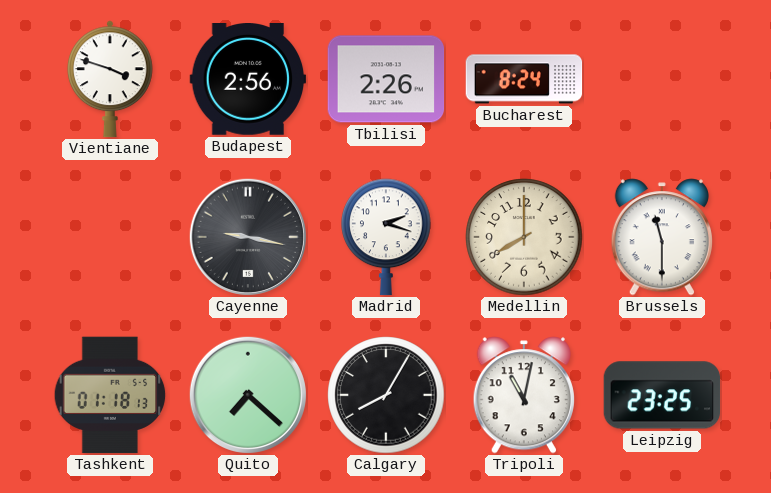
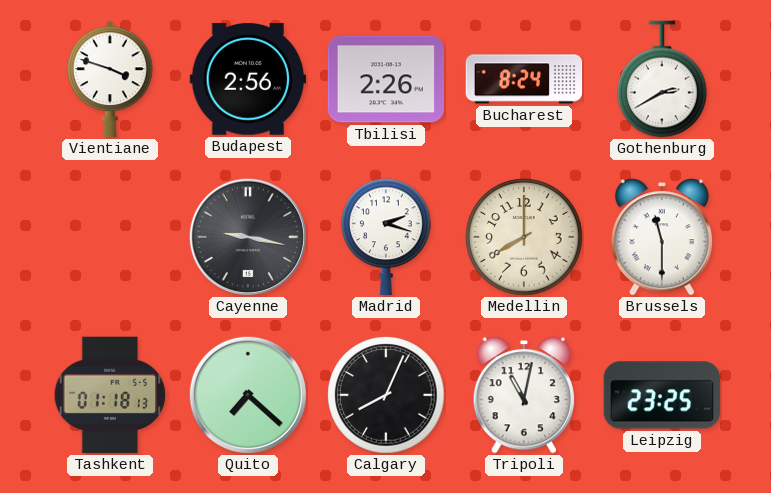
Gothenburg: none -> 2:40
Calgary: 8:05 -> 8:04
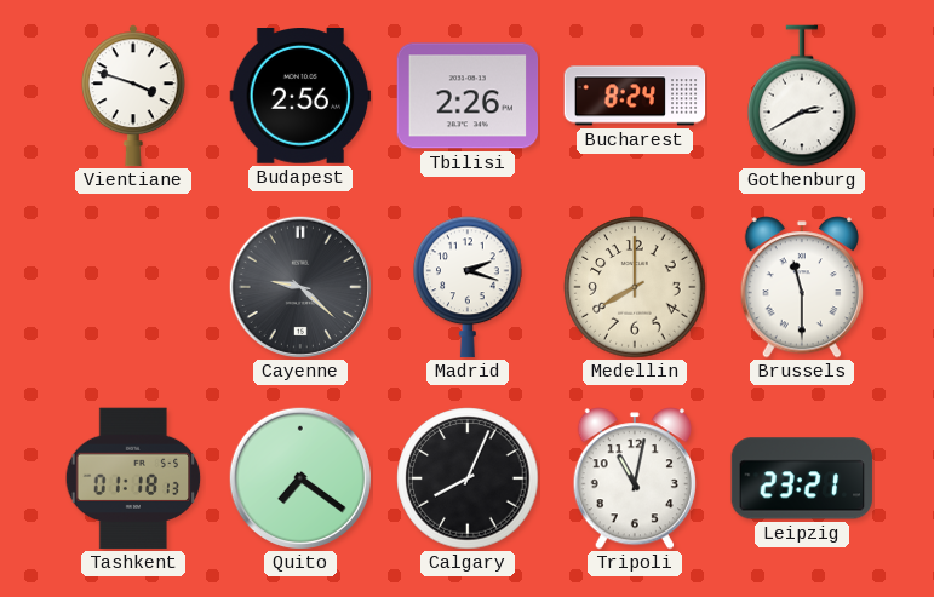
Cayenne: 9:17 -> 9:22
Quito: 7:22 -> 7:21
Leipzig: 23:25 -> 23:21
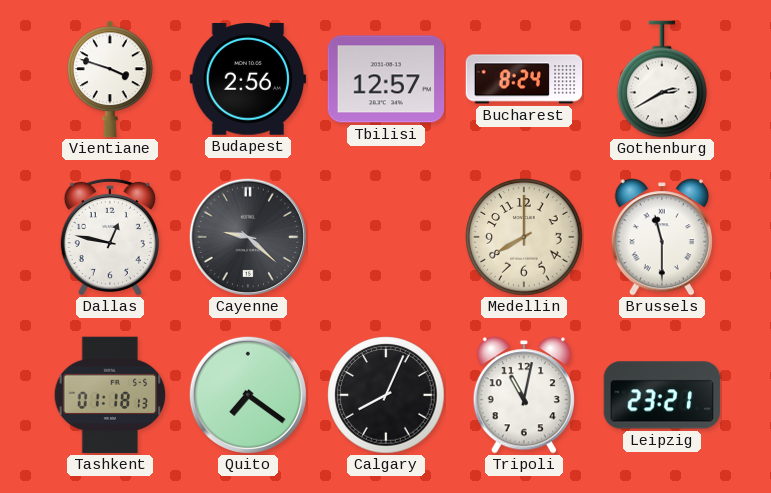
Tbilisi: 2:26 -> 12:57
Dallas: none -> 12:47
Madrid: 2:18 -> none
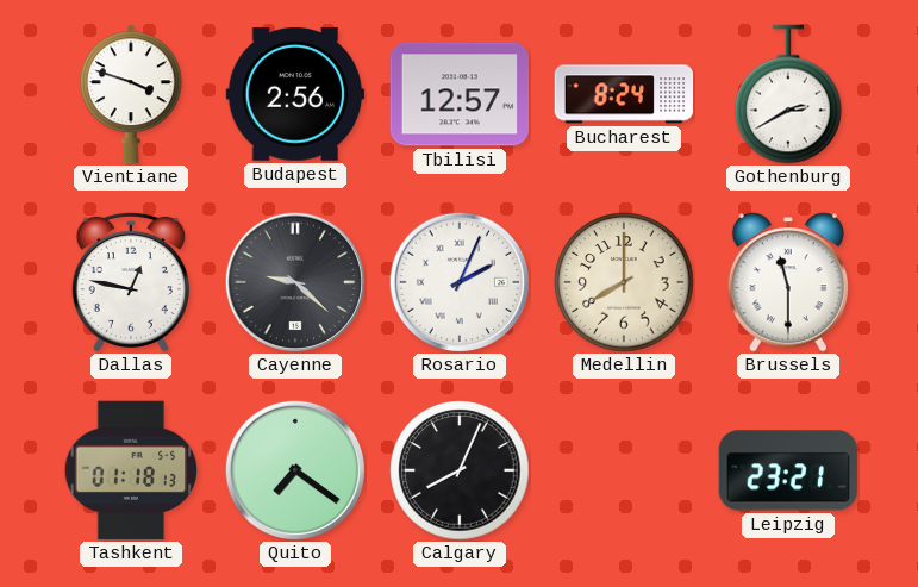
Rosario: none -> 2:04
Tripoli: 11:02 -> none
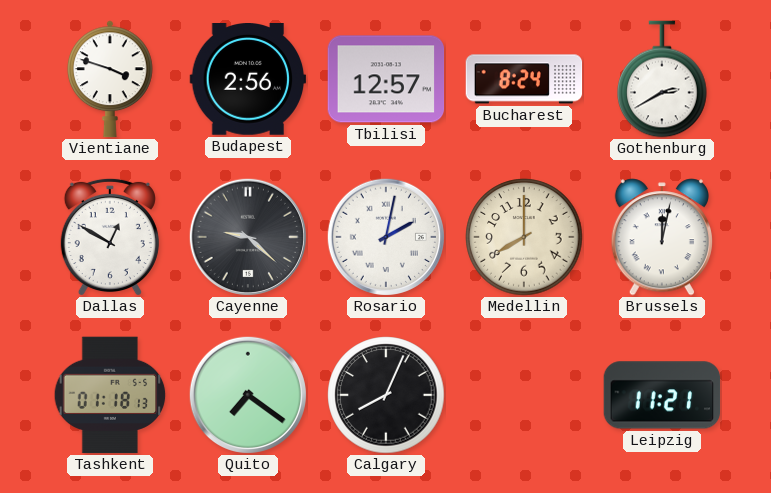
Dallas: 12:47 -> 12:50
Rosario: 2:04 -> 2:02
Brussels: 11:30 -> 12:02
Leipzig: 23:21 -> 11:21
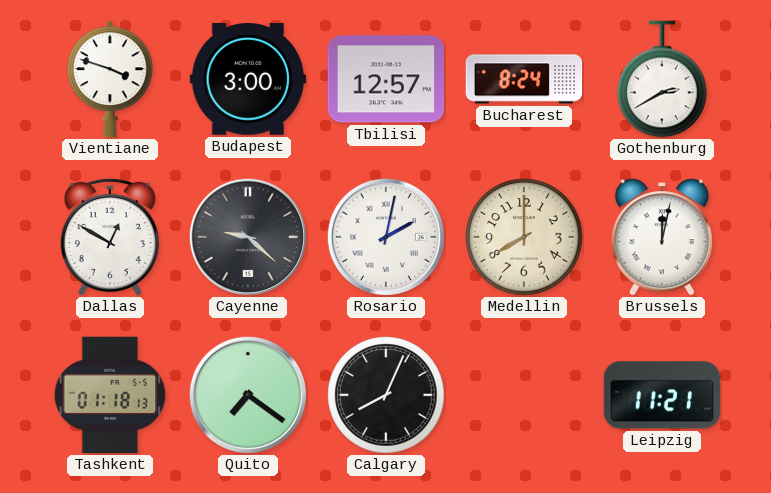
Budapest: 2:56 -> 3:00
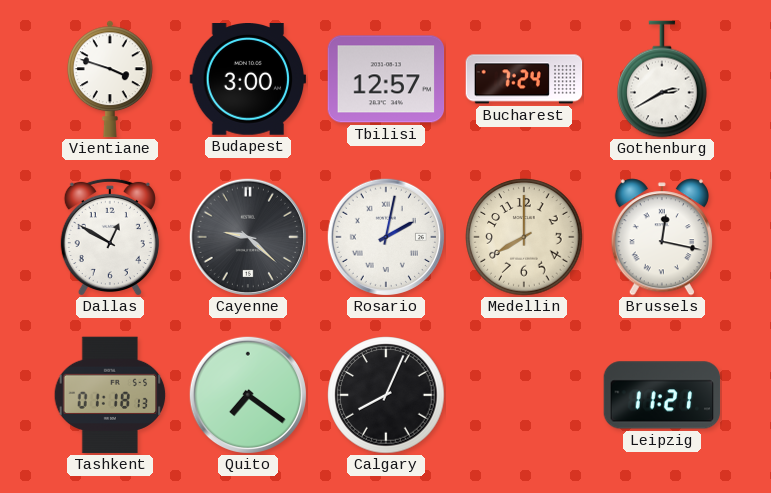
Bucharest: 8:24 -> 7:24
Brussels: 12:02 -> 12:17
